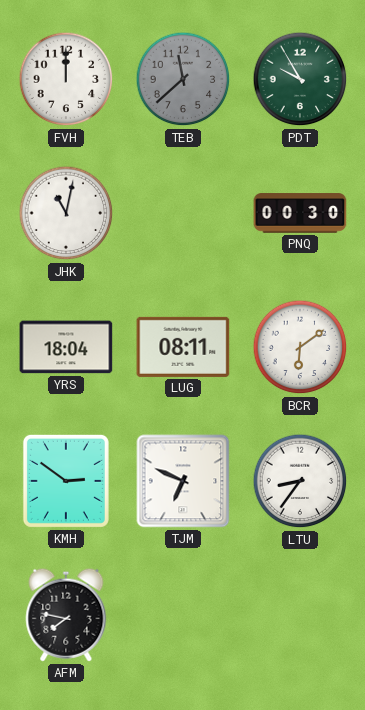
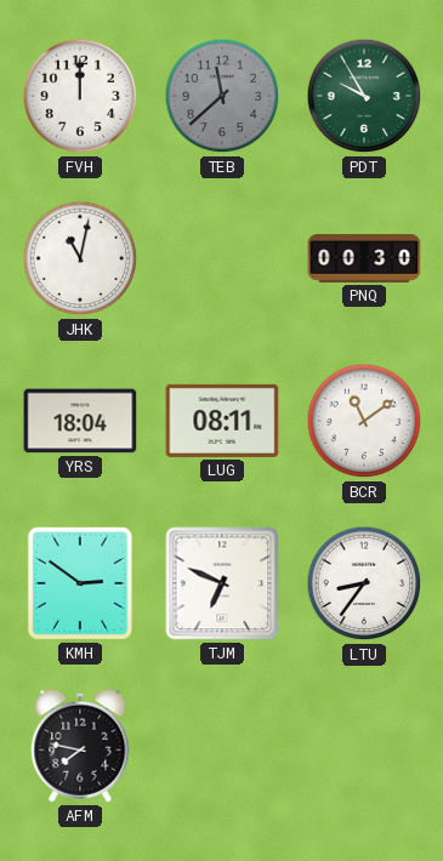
BCR: 6:09 -> 11:09
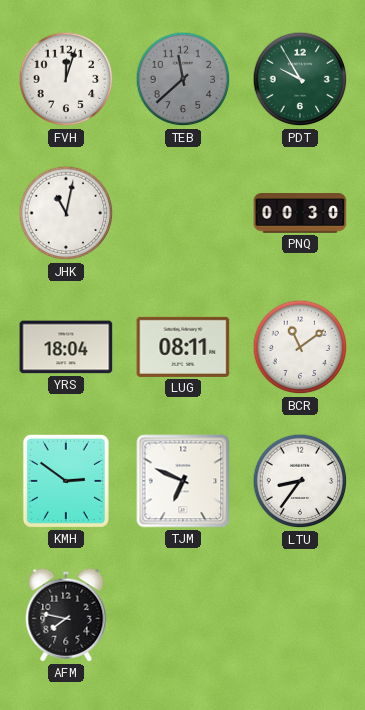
FVH: 12:00 -> 12:03
